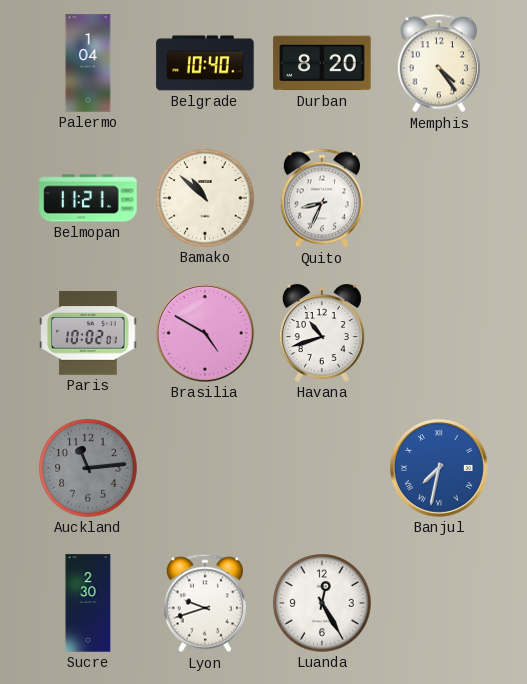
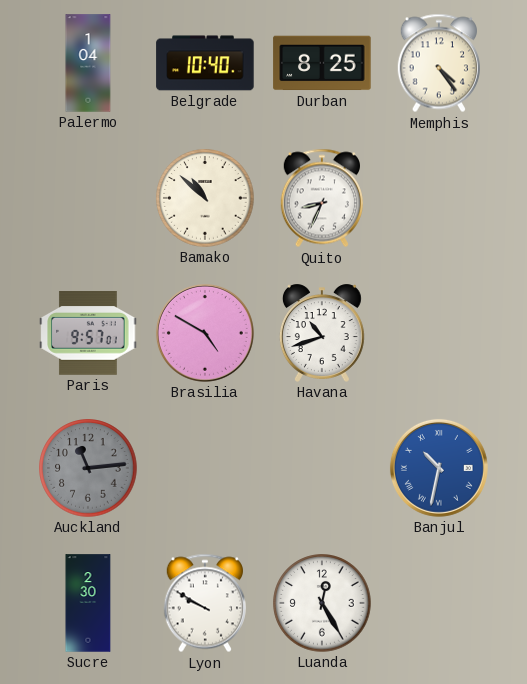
Durban: 8:20 -> 8:25
Belmopan: 11:21 -> none
Paris: 10:02 -> 9:57
Banjul: 7:32 -> 10:32
Lyon: 9:42 -> 9:50
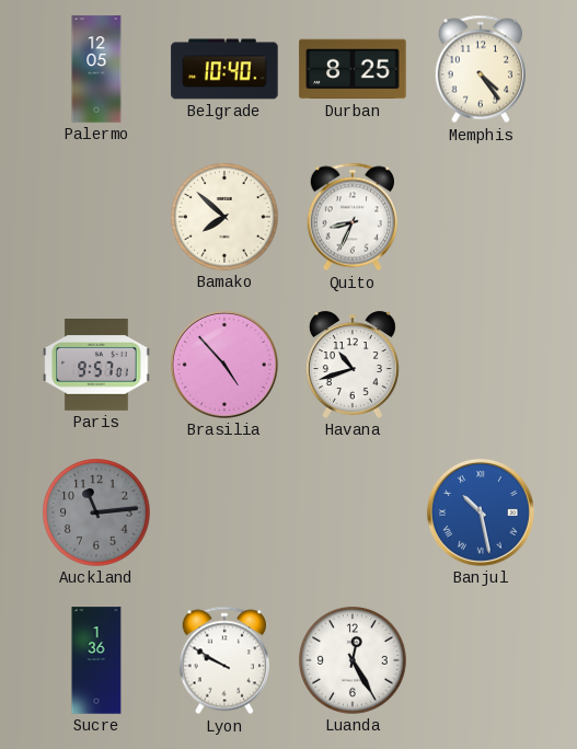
Palermo: 1:04 -> 12:05
Bamako: 10:52 -> 7:52
Brasilia: 4:50 -> 4:53
Banjul: 10:32 -> 10:28
Sucre: 2:30 -> 1:36
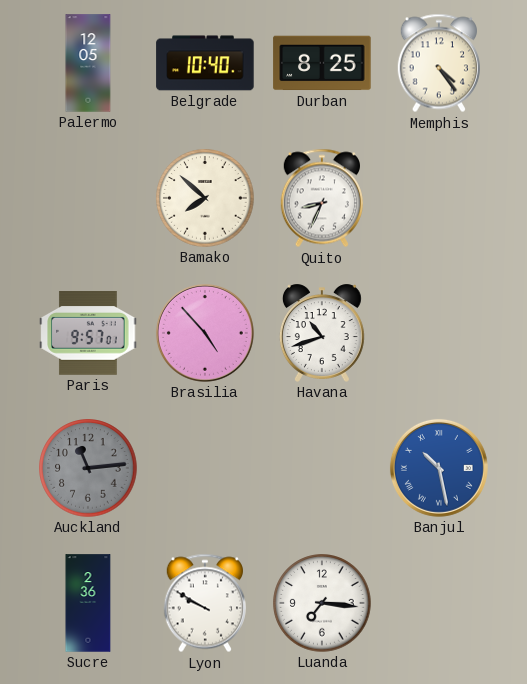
Sucre: 1:36 -> 2:36
Luanda: 12:25 -> 7:16
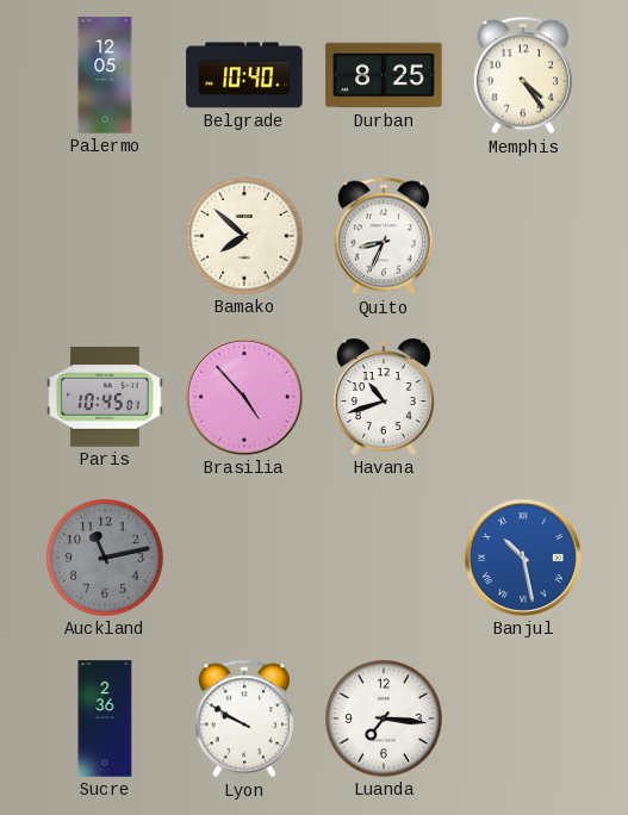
Paris: 9:57 -> 10:45
Auckland: 11:14 -> 11:13
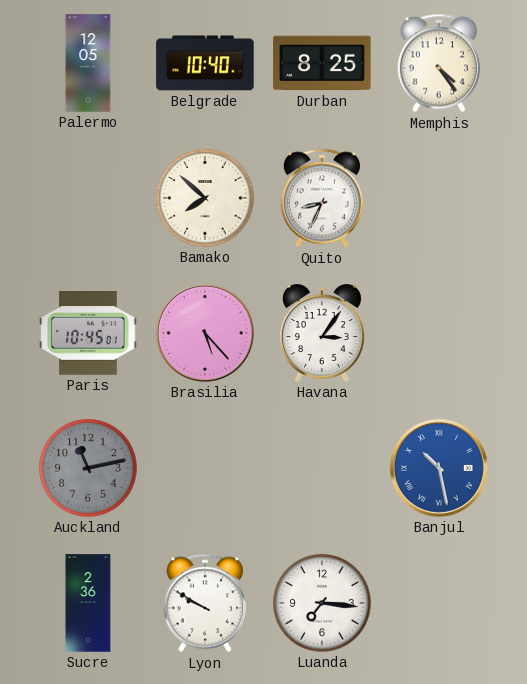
Brasilia: 4:53 -> 5:23
Havana: 10:42 -> 3:06
